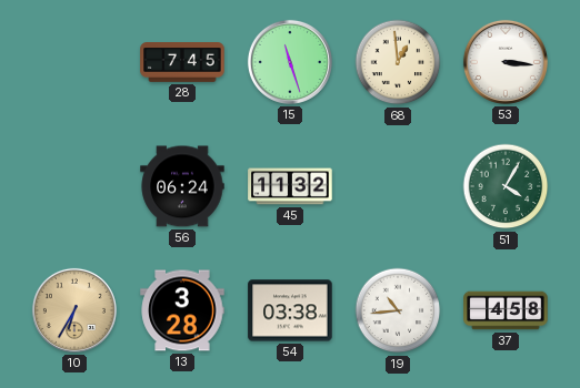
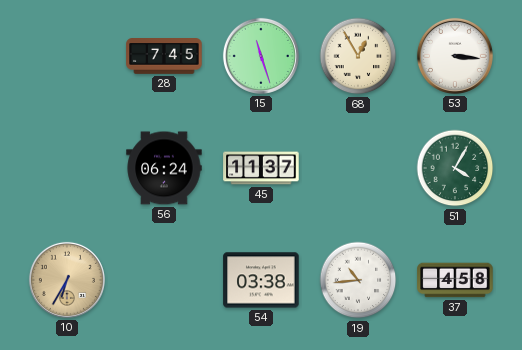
68: 12:59 -> 12:55
45: 11:32 -> 11:37
13: 3:28 -> none
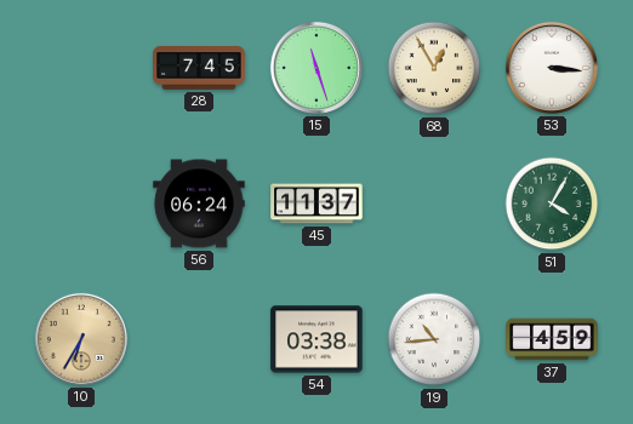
37: 4:58 -> 4:59
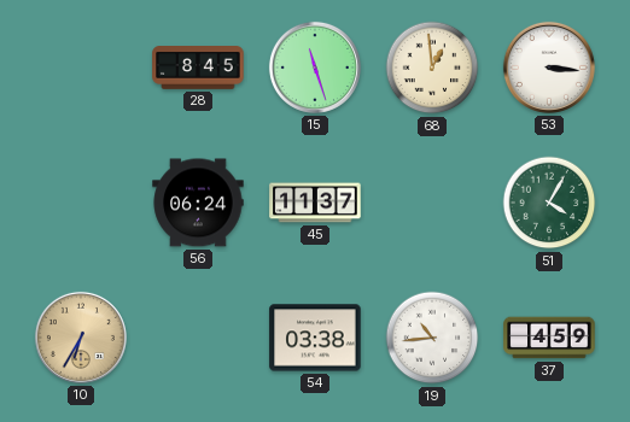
28: 7:45 -> 8:45
68: 12:55 -> 12:59
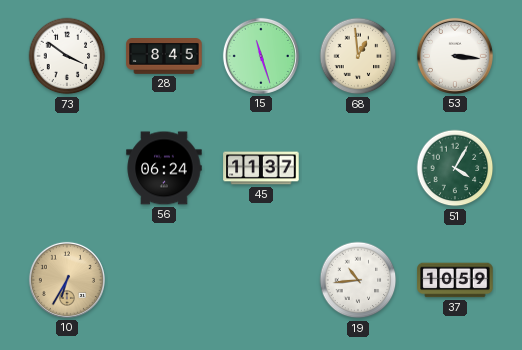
73: none -> 3:51
54: 03:38 -> none
37: 4:59 -> 10:59
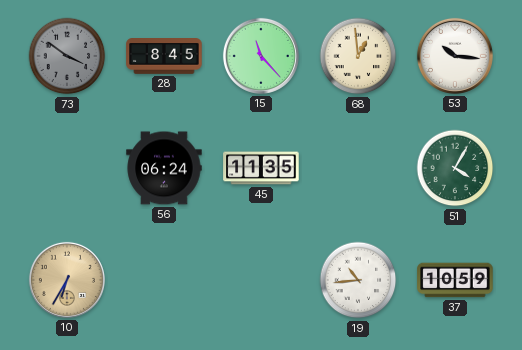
73 dial: white -> grey
15: 11:27 -> 11:23
53: 3:16 -> 10:16
45: 11:37 -> 11:35
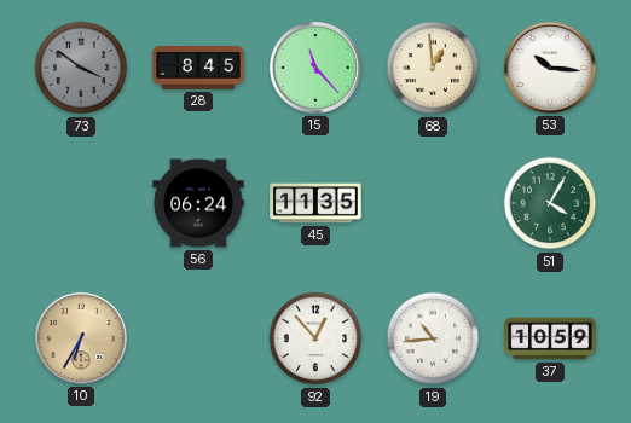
92: none -> 12:53
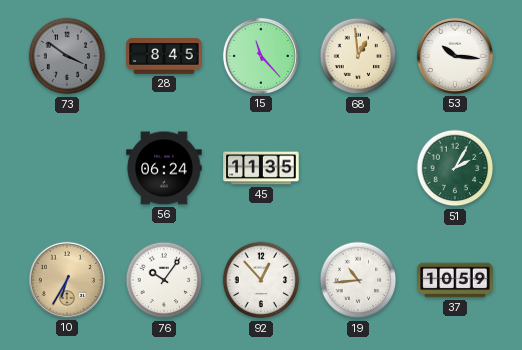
51: 4:05 -> 2:05
76: none -> 10:06
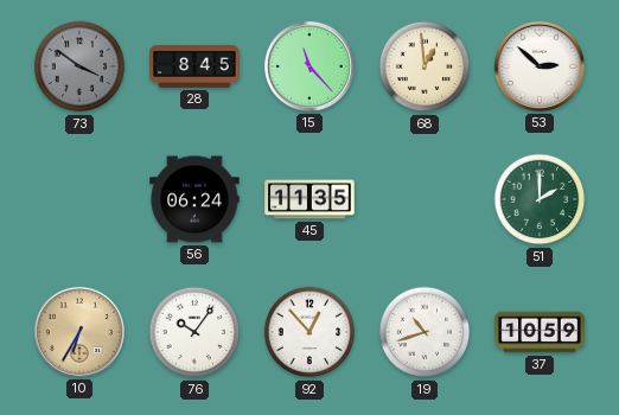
53: 10:16 -> 2:52
51: 2:05 -> 2:00
19: 10:44 -> 10:42
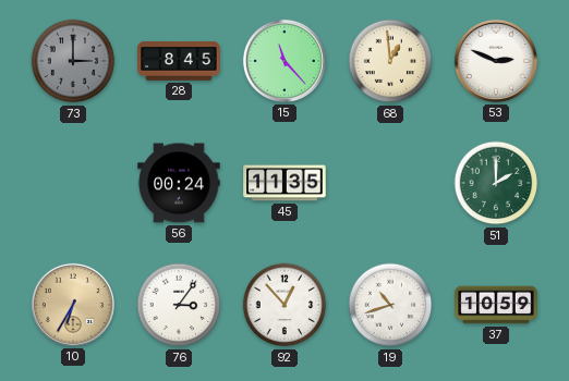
73: 3:51 -> 3:00
53: 2:52 -> 2:49
56: 06:24 -> 00:24
76: 10:06 -> 3:06
